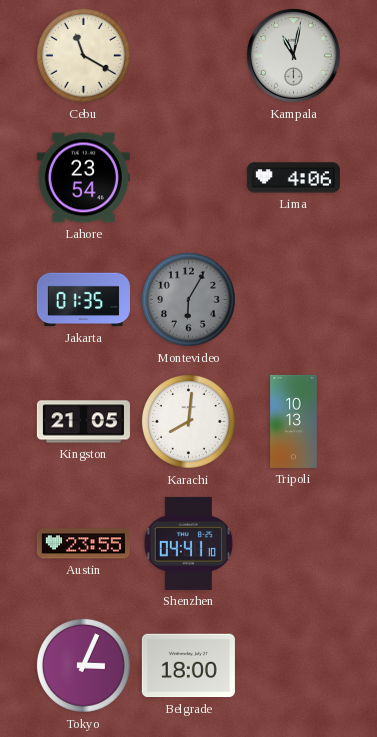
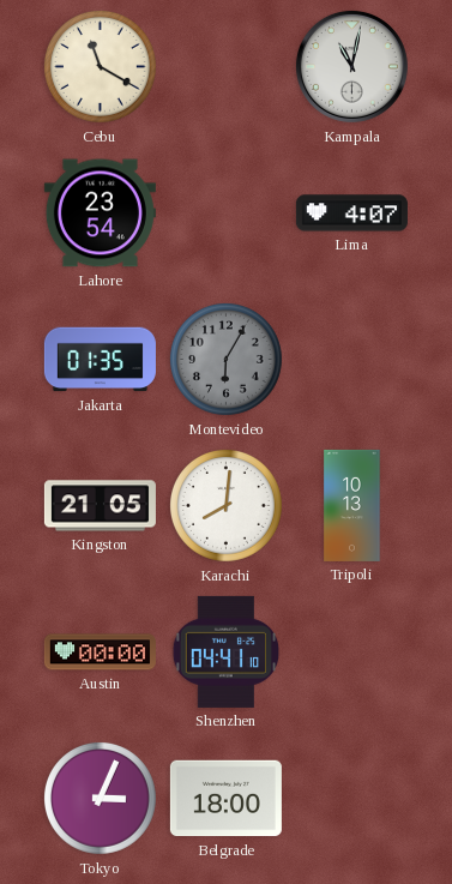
Lima: 4:06 -> 4:07
Austin: 23:55 -> 00:00
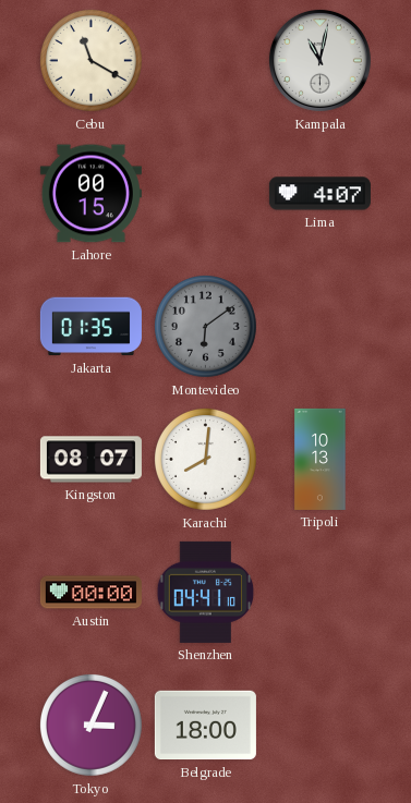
Lahore: 23:54 -> 00:15
Montevideo: 6:05 -> 6:09
Kingston: 21:05 -> 08:07
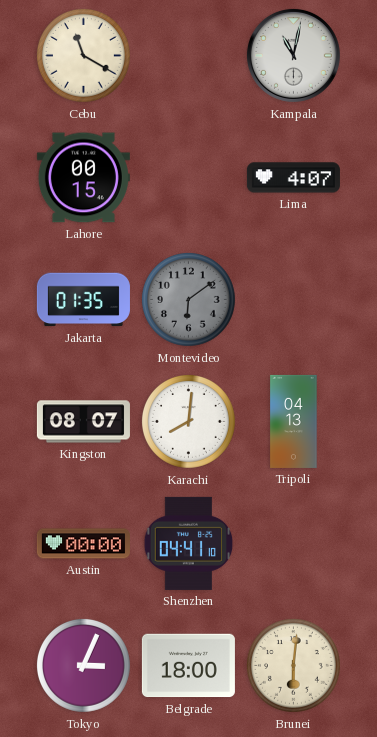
Tripoli: 10:13 -> 04:13
Brunei: none -> 6:01
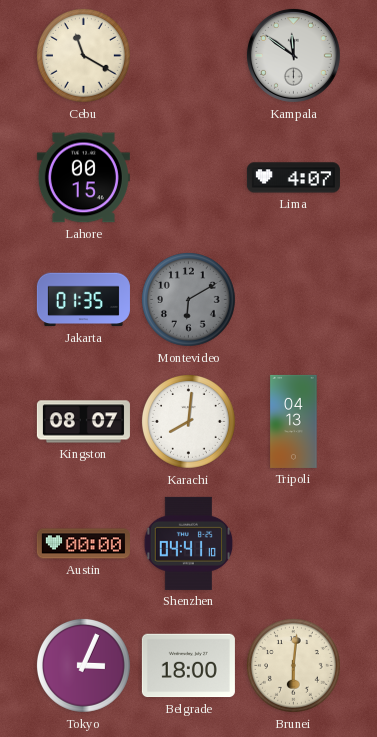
Kampala: 11:02 -> 11:51
Montevideo: 6:09 -> 6:10
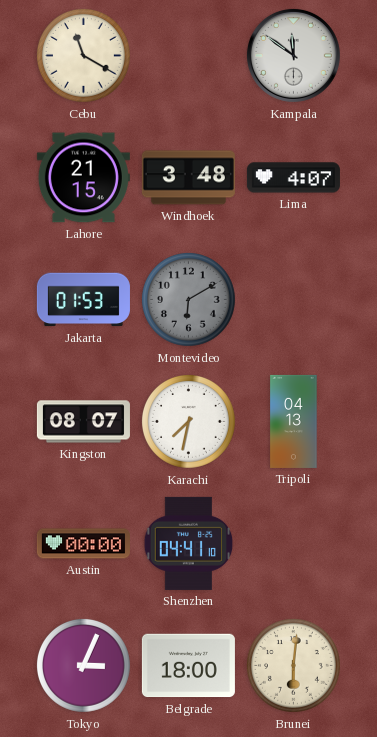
Lahore: 00:15 -> 21:15
Windhoek: none -> 3:48
Jakarta: 01:35 -> 01:53
Karachi: 8:01 -> 7:32
